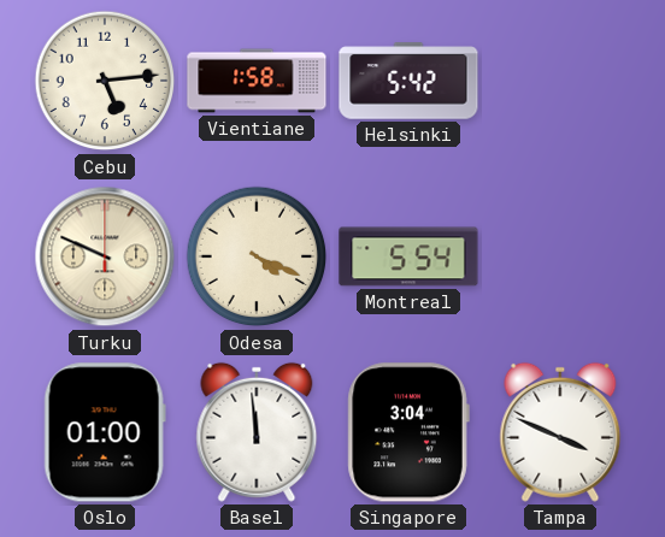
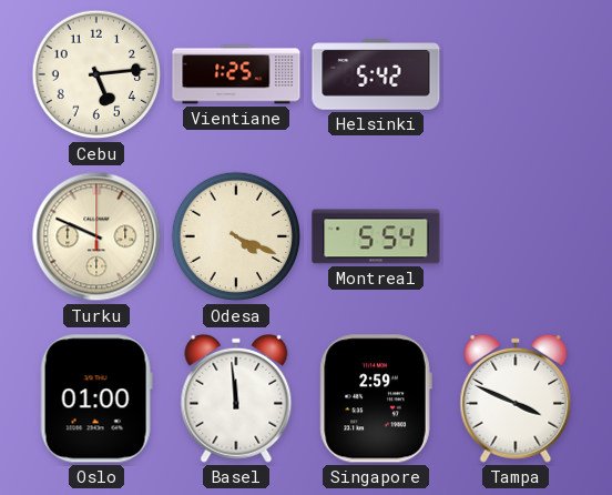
Vientiane: 1:58 -> 1:25
Singapore: 3:04 -> 2:59
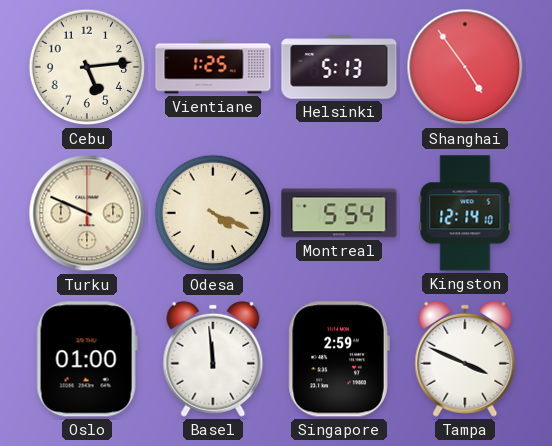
Helsinki: 5:42 -> 5:13
Shanghai: none -> 4:54
Kingston: none -> 12:14
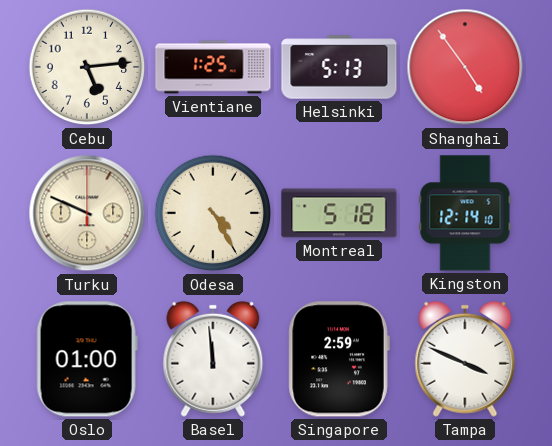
Odesa: 4:19 -> 4:25
Montreal: 5:54 -> 5:18
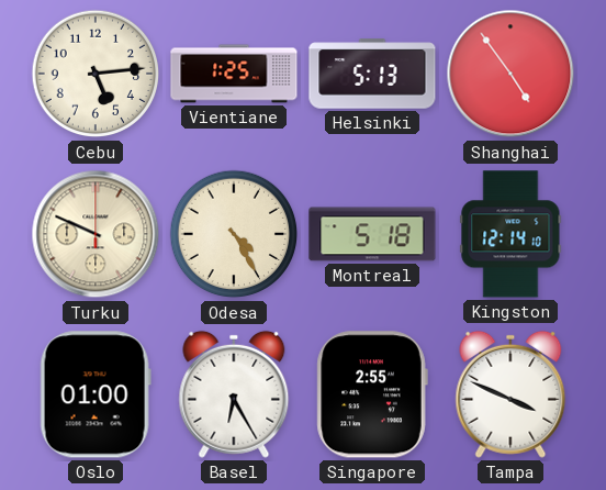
Basel: 11:59 -> 6:25
Singapore: 2:59 -> 2:55
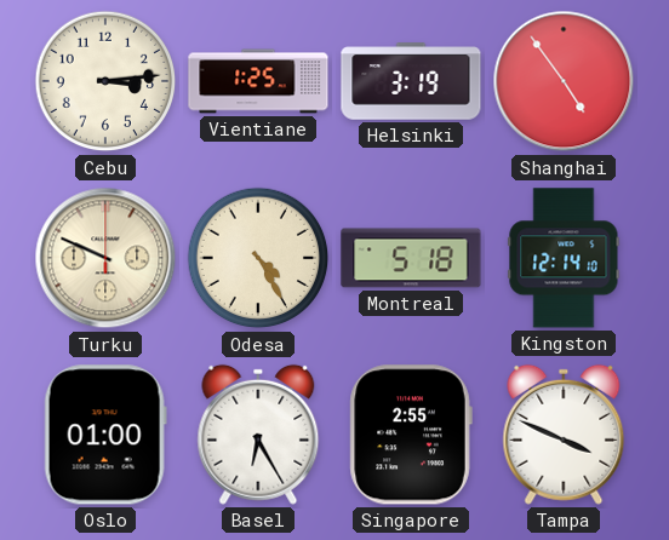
Cebu: 5:14 -> 3:14
Helsinki: 5:13 -> 3:19
